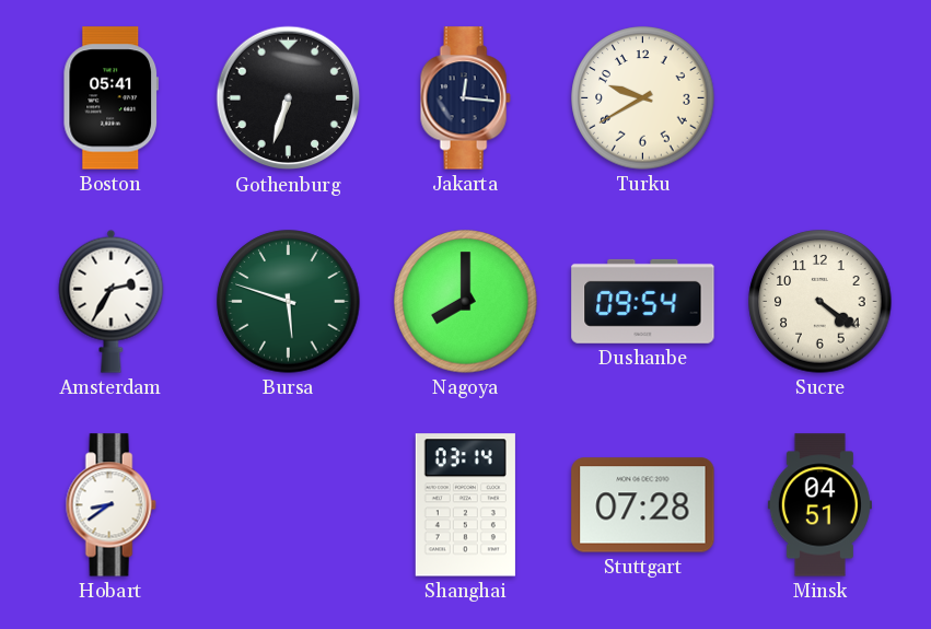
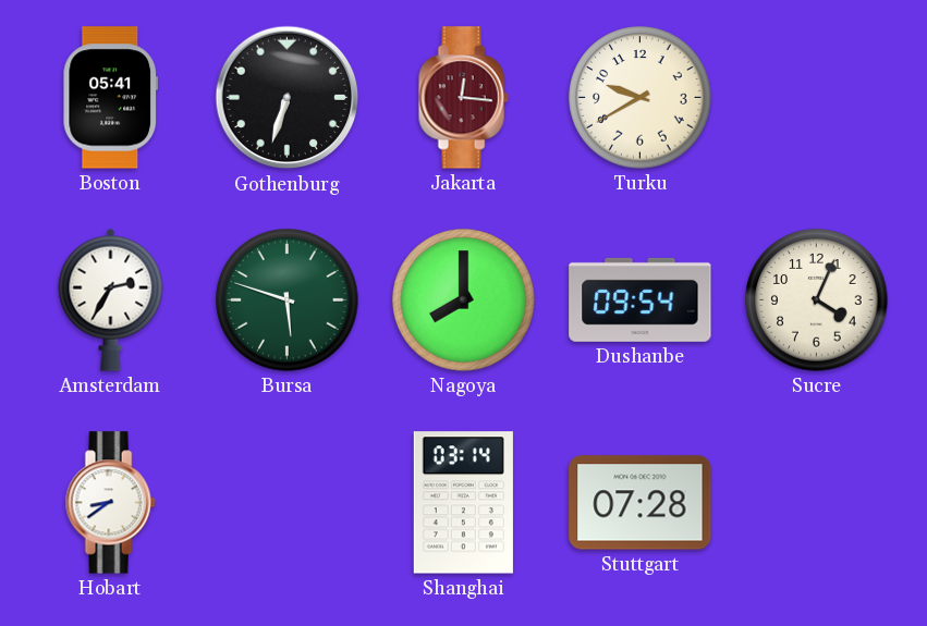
Jakarta dial: navy -> burgundy
Sucre: 4:21 -> 4:04
Minsk: 04:51 -> none
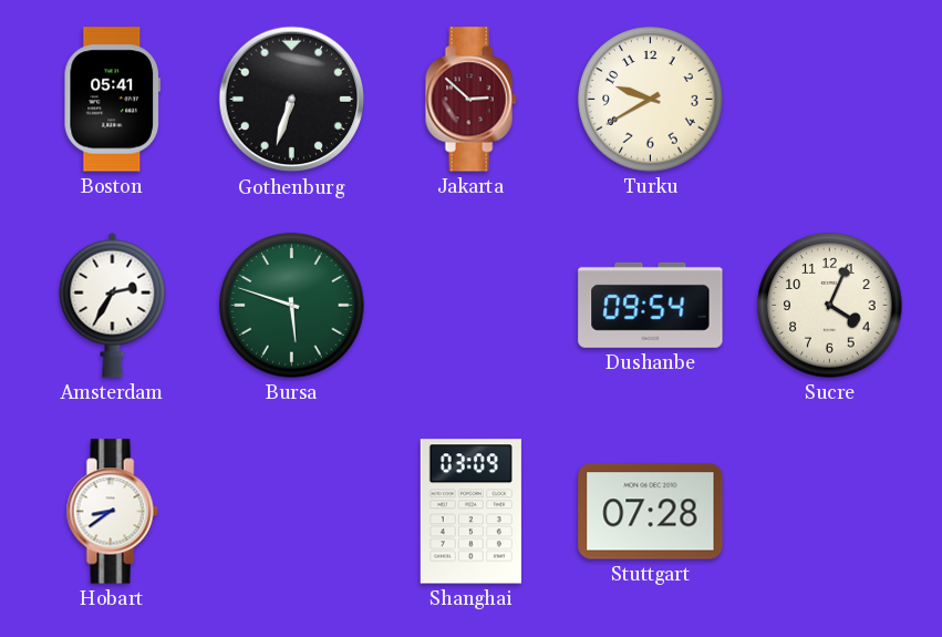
Jakarta: 12:16 -> 2:52
Nagoya: 8:00 -> none
Shanghai: 03:14 -> 03:09
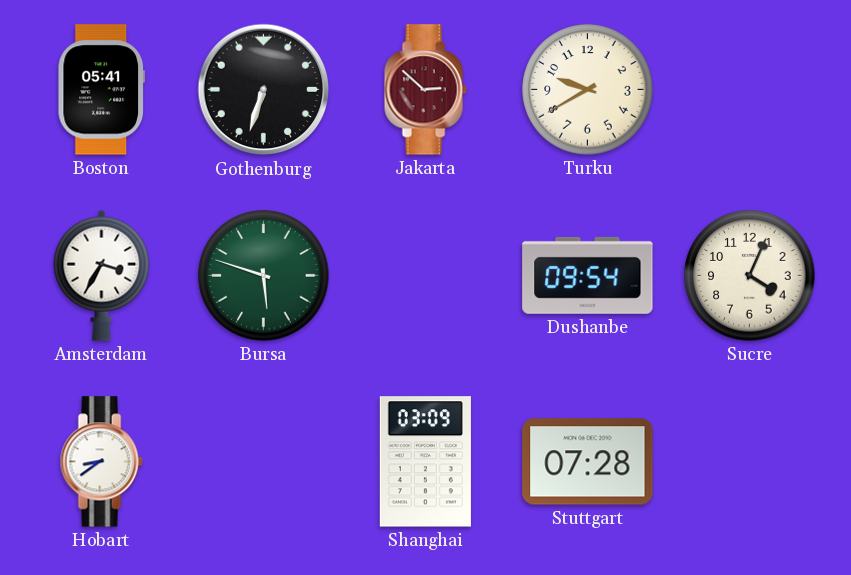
Amsterdam: 2:35 -> 3:35
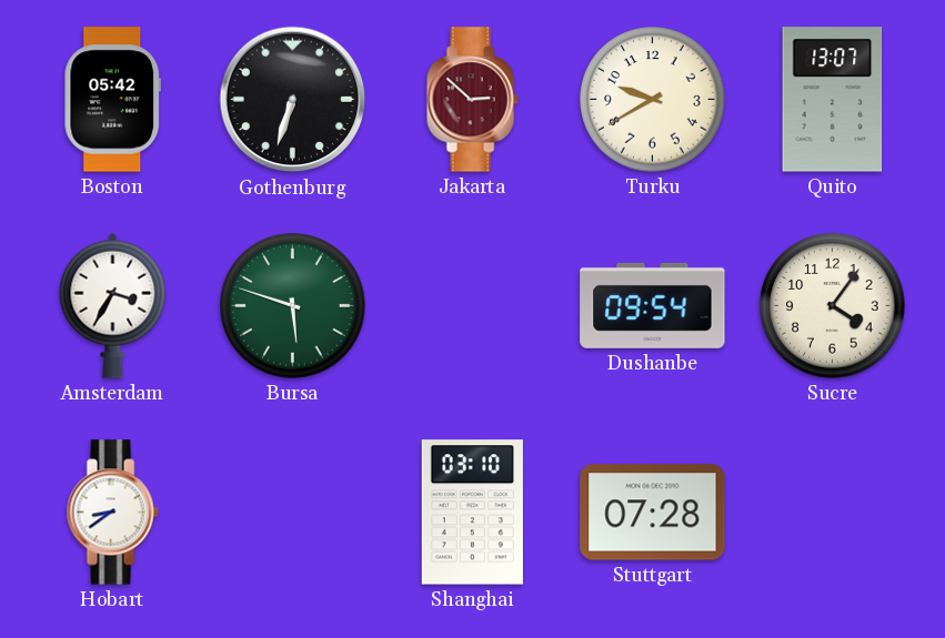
Boston: 05:41 -> 05:42
Quito: none -> 13:07
Sucre: 4:04 -> 4:06
Shanghai: 03:09 -> 03:10
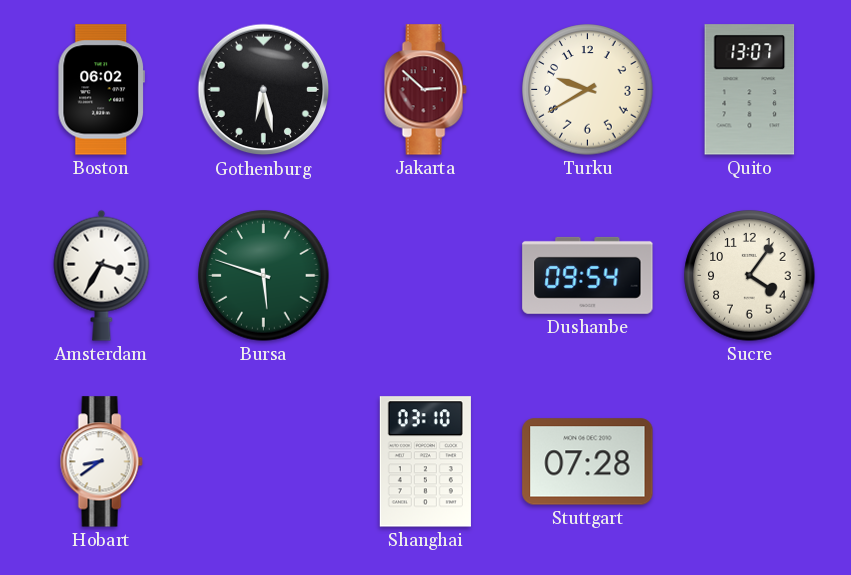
Boston: 05:42 -> 06:02
Gothenburg: 6:33 -> 6:28
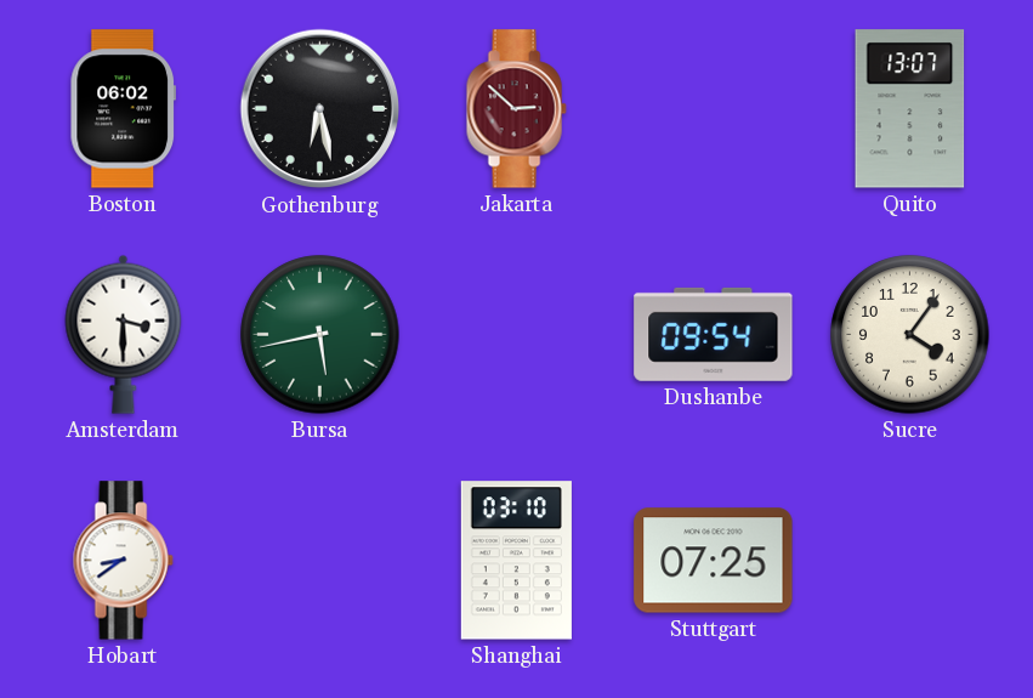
Turku: 9:40 -> none
Amsterdam: 3:35 -> 3:30
Bursa: 5:48 -> 5:43
Stuttgart: 07:28 -> 07:25
